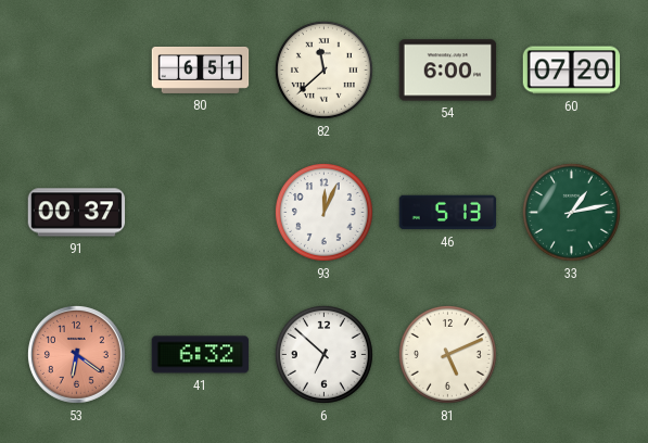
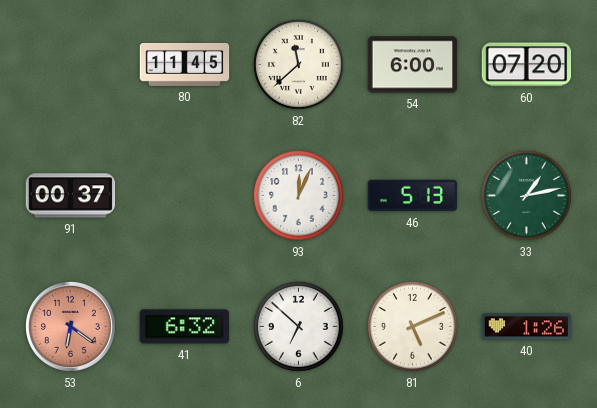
80: 6:51 -> 11:45
40: none -> 1:26
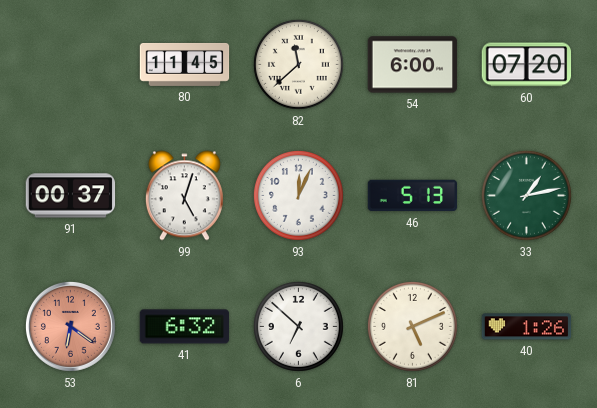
99: none -> 5:03
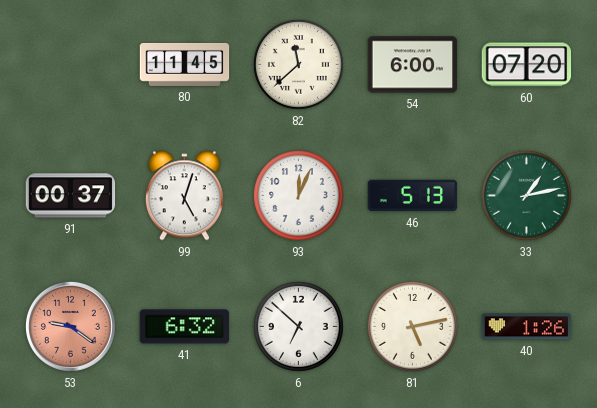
53: 6:21 -> 9:21
81: 5:11 -> 5:13
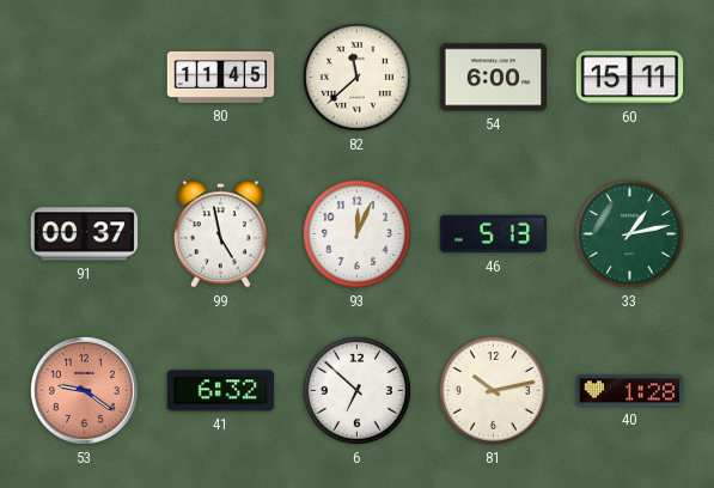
60: 07:20 -> 15:11
99: 5:03 -> 4:58
81: 5:13 -> 10:13
40: 1:26 -> 1:28
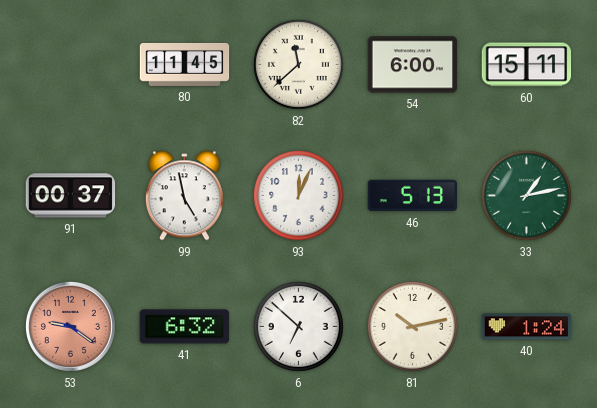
40: 1:28 -> 1:24
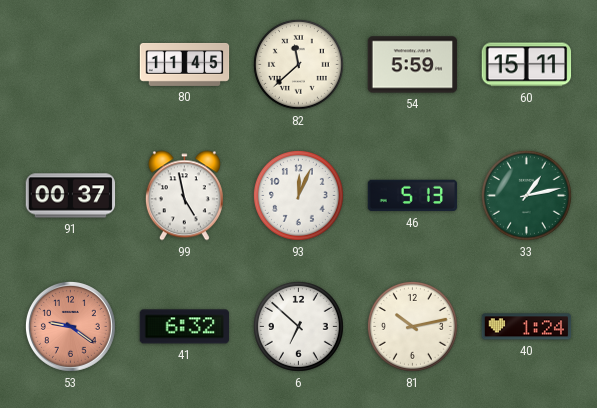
54: 6:00 -> 5:59
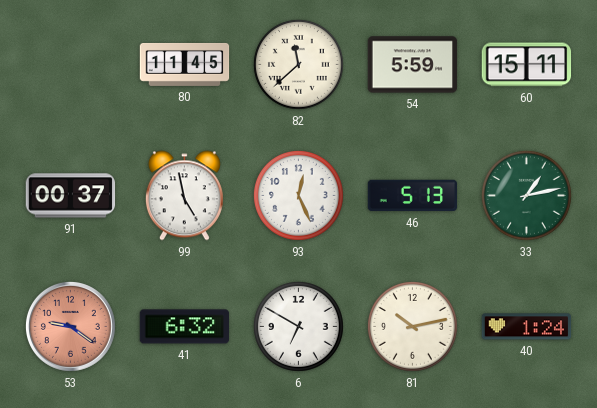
93: 12:04 -> 12:26
6: 6:52 -> 6:50
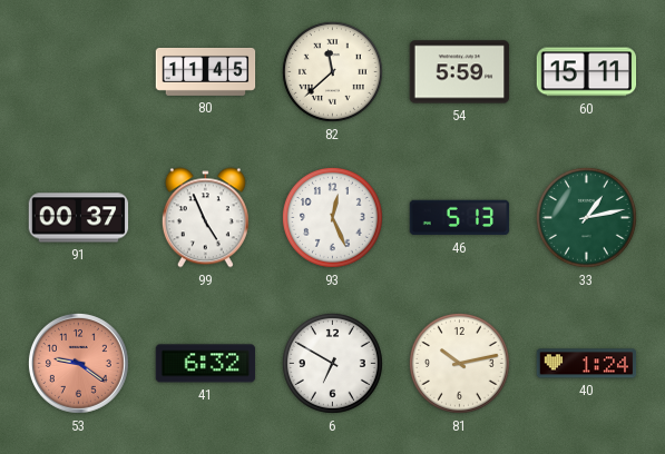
99: 4:58 -> 4:56
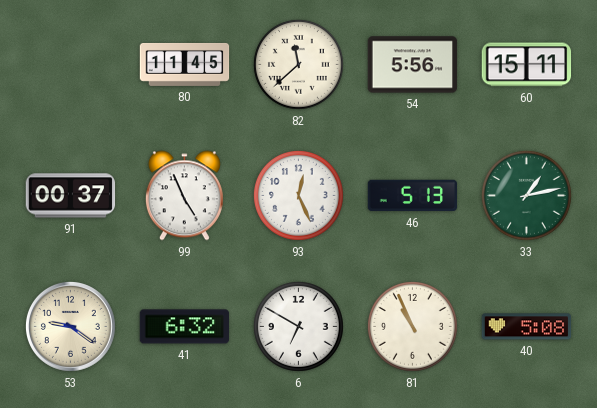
54: 5:59 -> 5:56
53 dial: salmon -> cream
81: 10:13 -> 10:56
40: 1:24 -> 5:08
